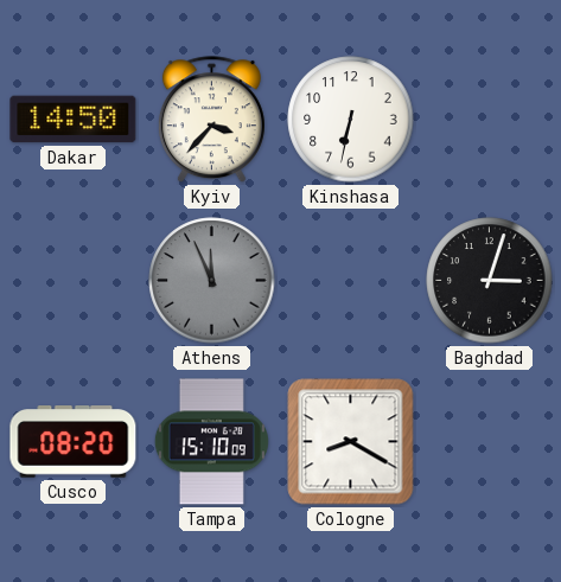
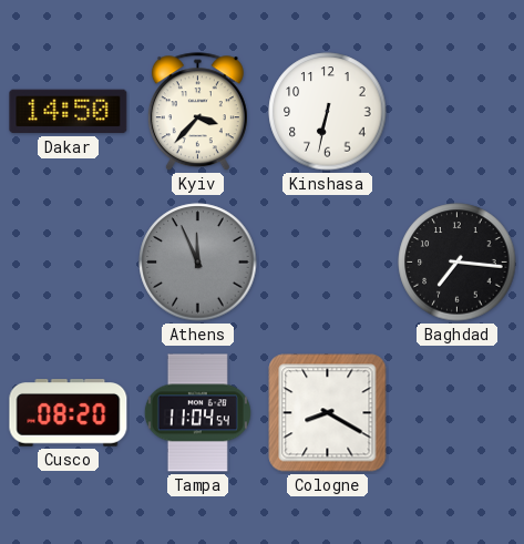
Baghdad: 3:03 -> 7:16
Tampa: 15:10 -> 11:04
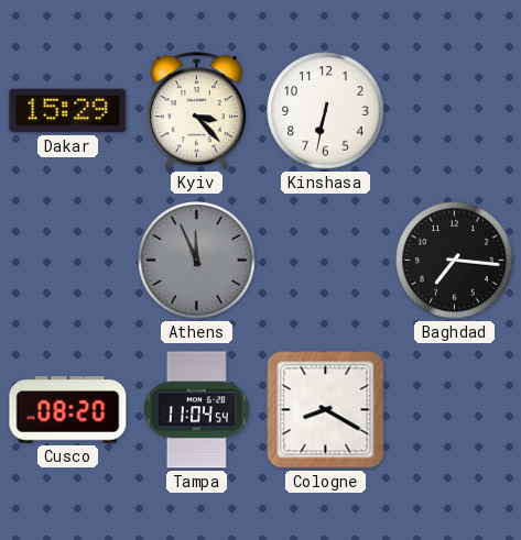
Dakar: 14:50 -> 15:29
Kyiv: 3:37 -> 3:23
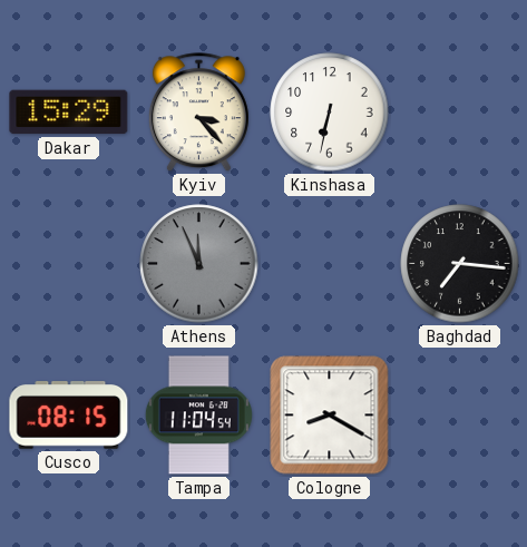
Cusco: 08:20 -> 08:15
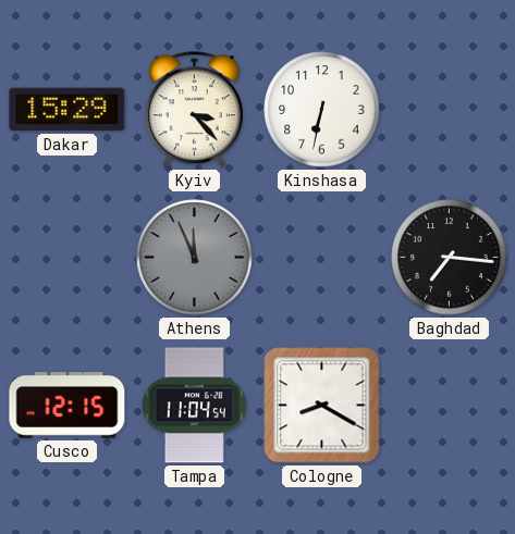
Cusco: 08:15 -> 12:15
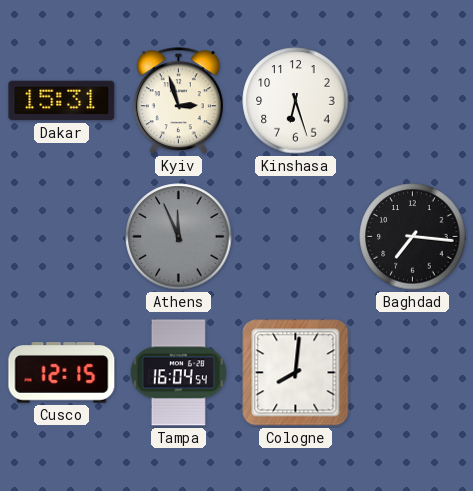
Dakar: 15:29 -> 15:31
Kyiv: 3:23 -> 2:57
Kinshasa: 6:32 -> 6:27
Tampa: 11:04 -> 16:04
Cologne: 8:20 -> 8:01
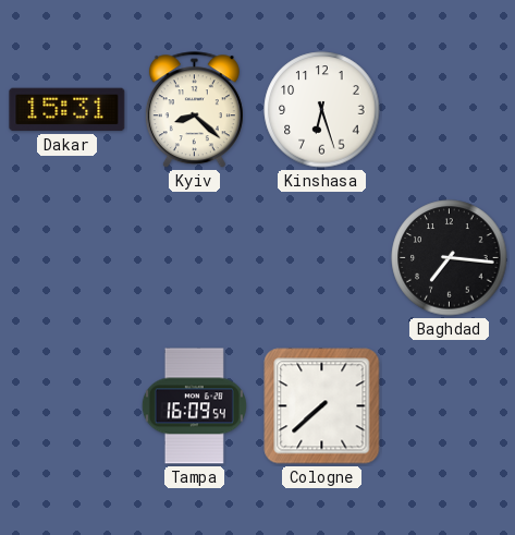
Kyiv: 2:57 -> 8:22
Athens: 11:56 -> none
Cusco: 12:15 -> none
Tampa: 16:04 -> 16:09
Cologne: 8:01 -> 7:38
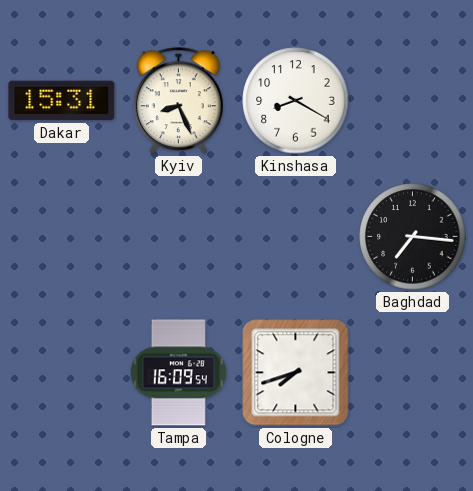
Kyiv: 8:22 -> 8:26
Kinshasa: 6:27 -> 8:20
Cologne: 7:38 -> 7:42
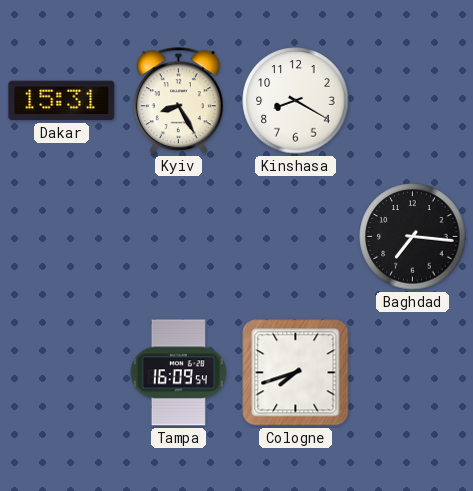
Kyiv: 8:26 -> 8:25
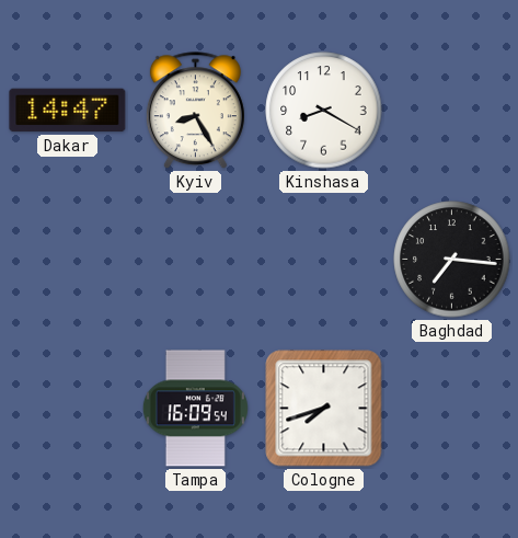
Dakar: 15:31 -> 14:47
